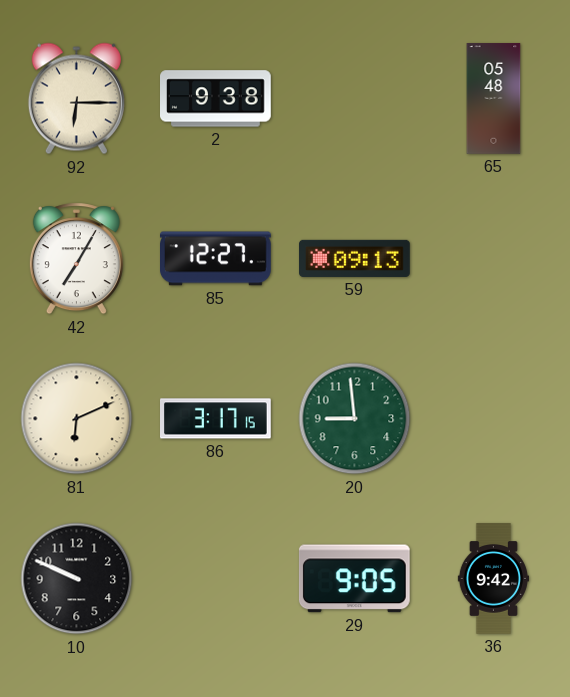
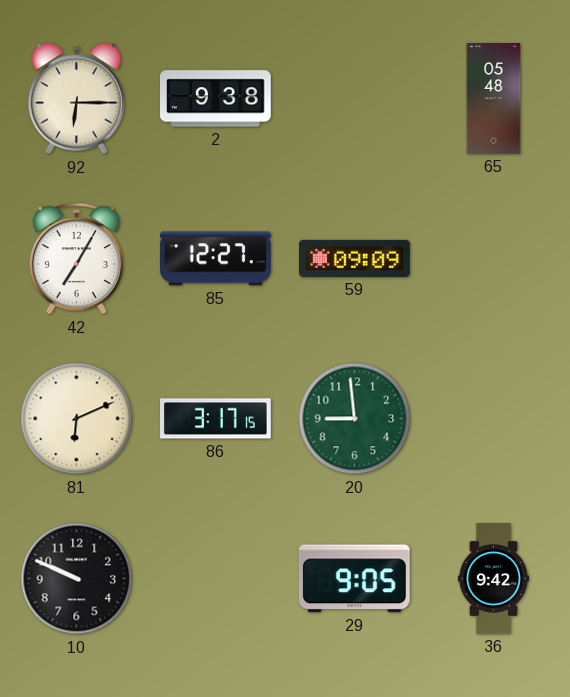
59: 09:13 -> 09:09
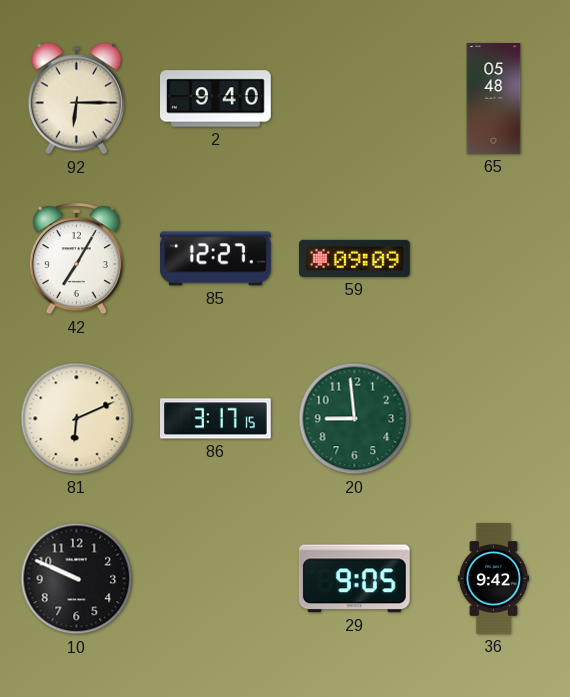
2: 9:38 -> 9:40
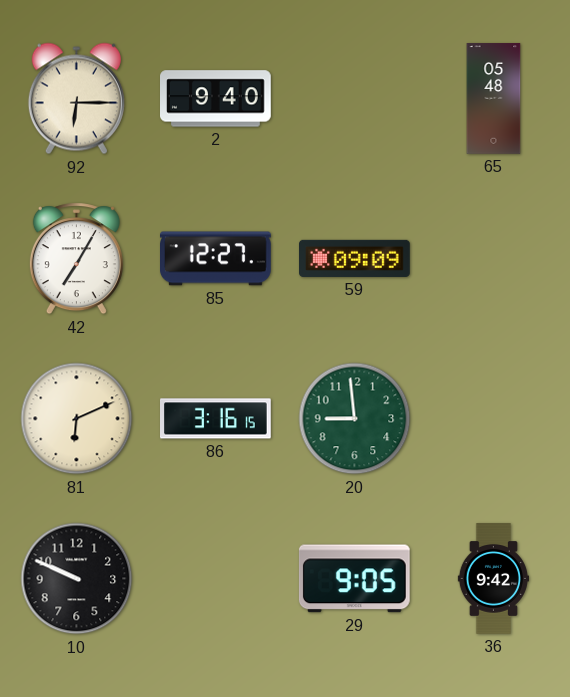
86: 3:17 -> 3:16
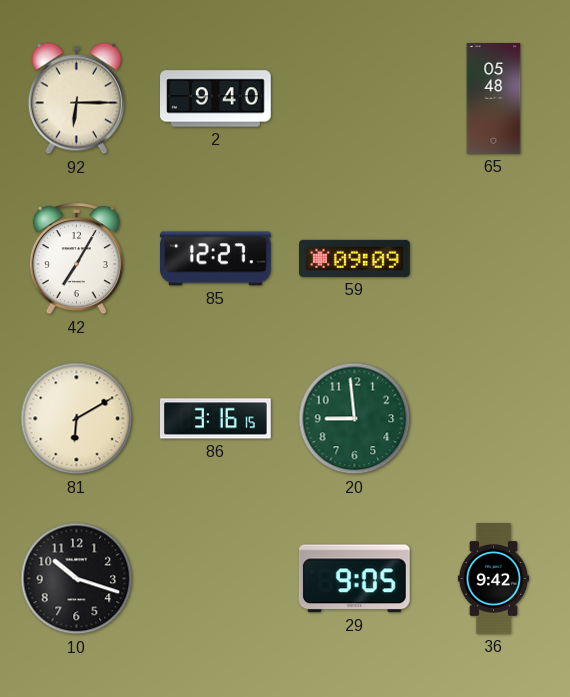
81: 6:11 -> 6:10
10: 9:49 -> 10:18
